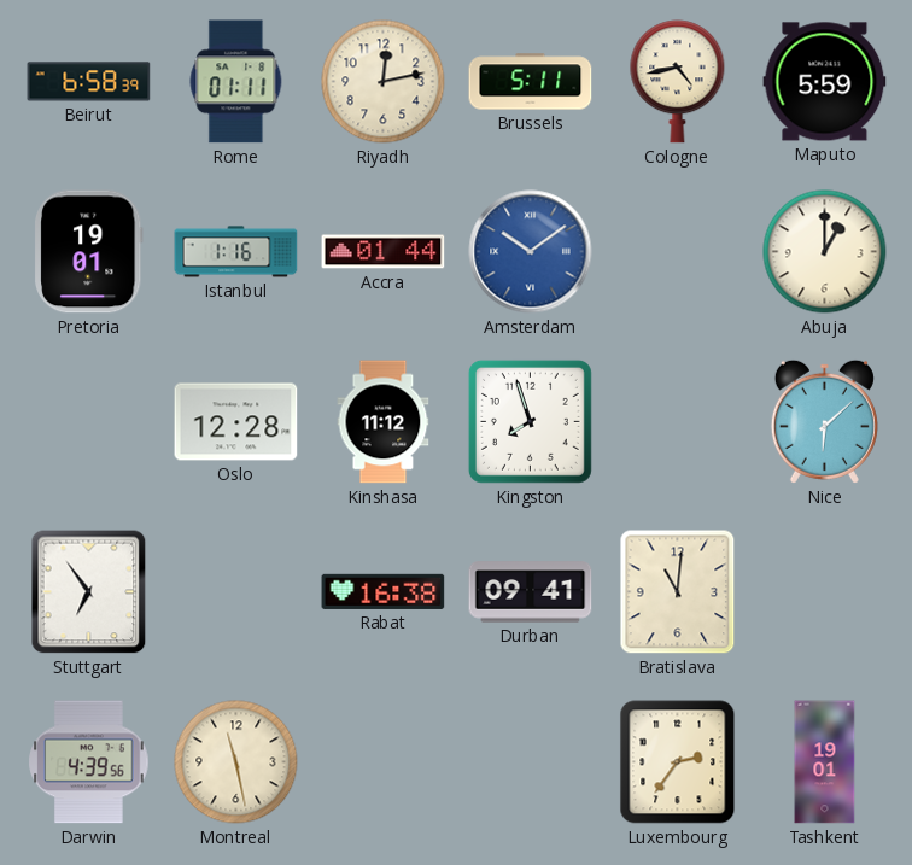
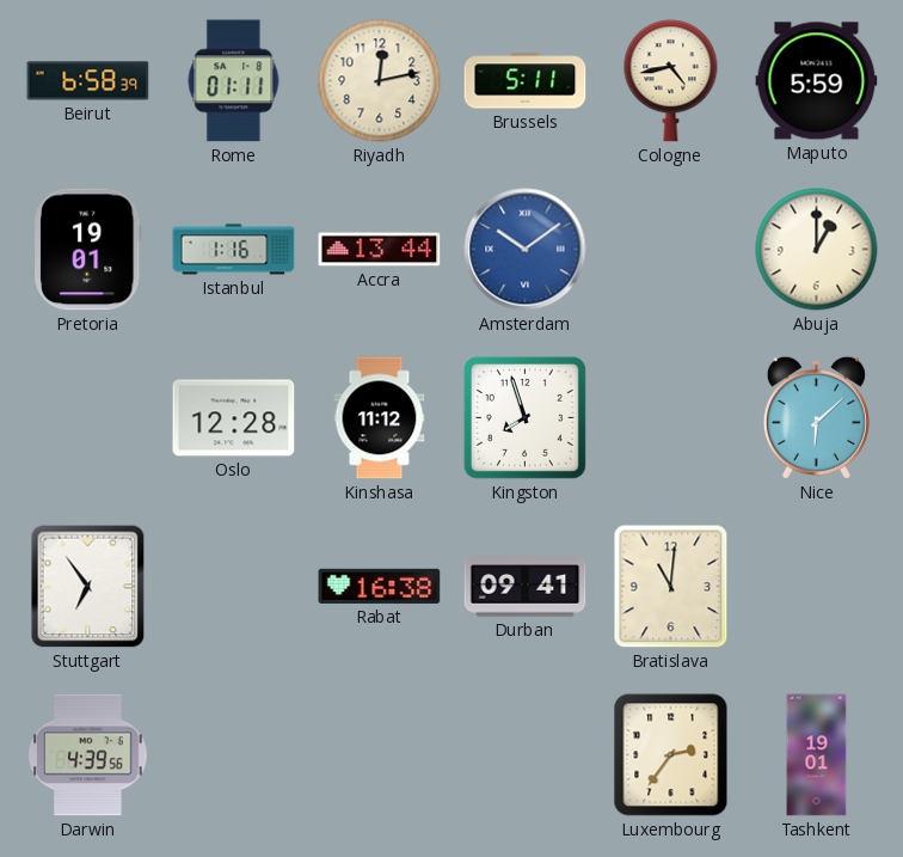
Accra: 01:44 -> 13:44
Montreal: 11:28 -> none
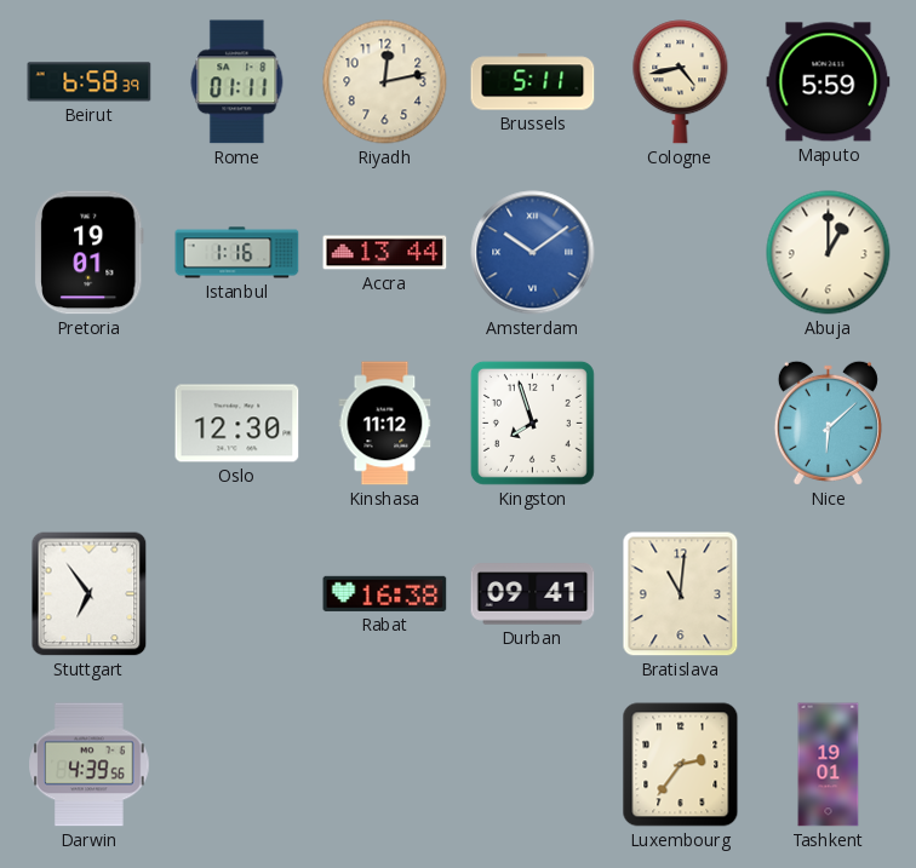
Oslo: 12:28 -> 12:30
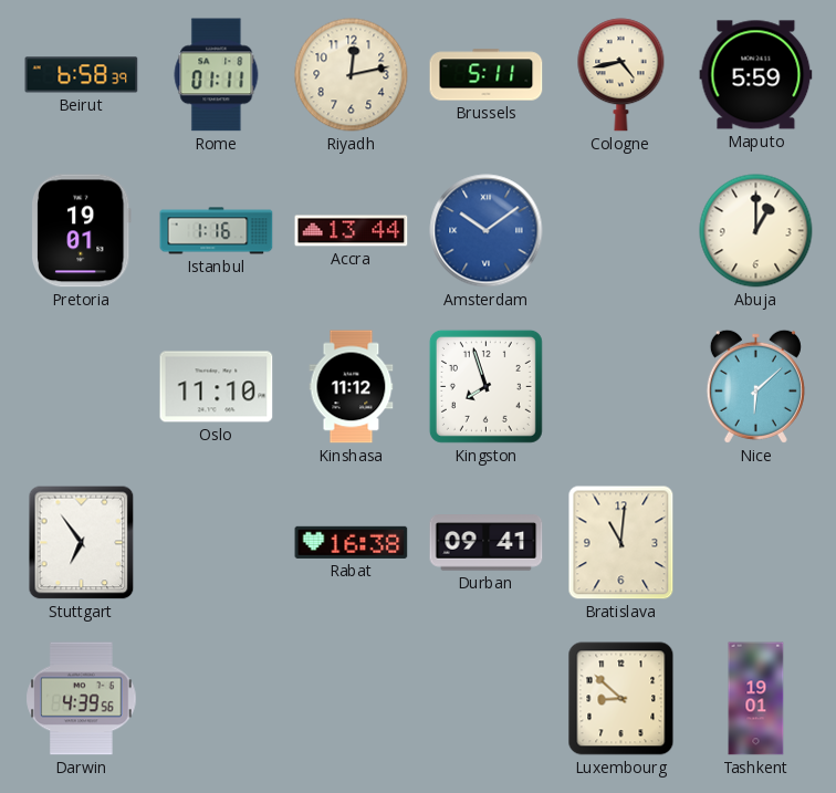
Oslo: 12:30 -> 11:10
Luxembourg: 2:36 -> 8:52
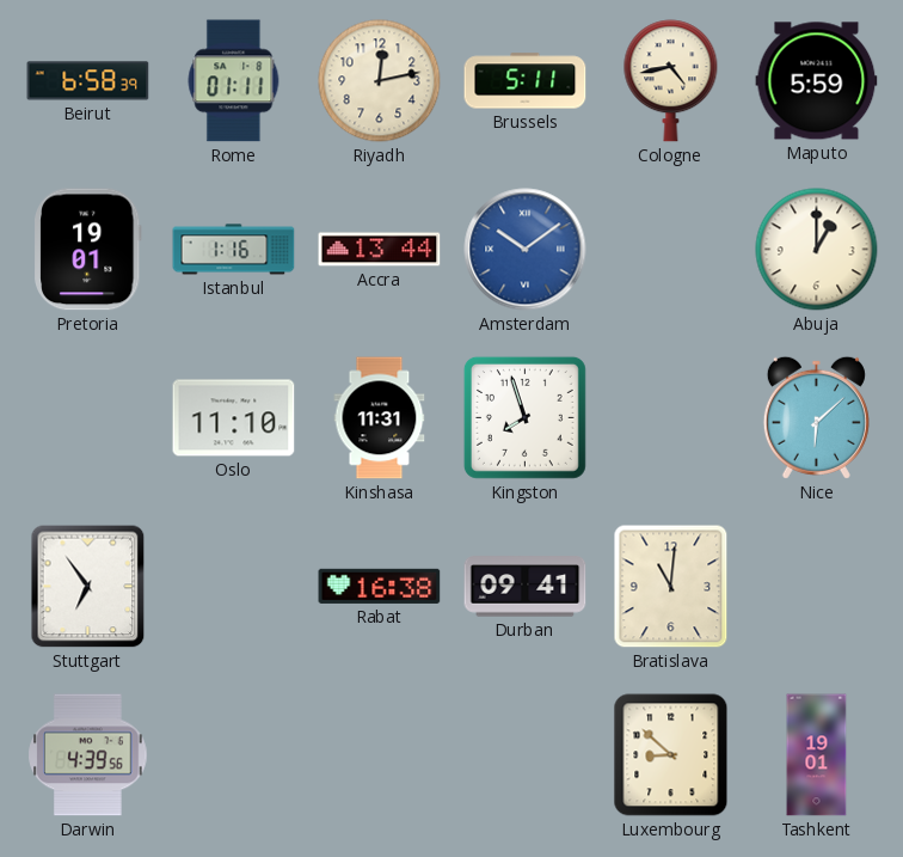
Kinshasa: 11:12 -> 11:31
